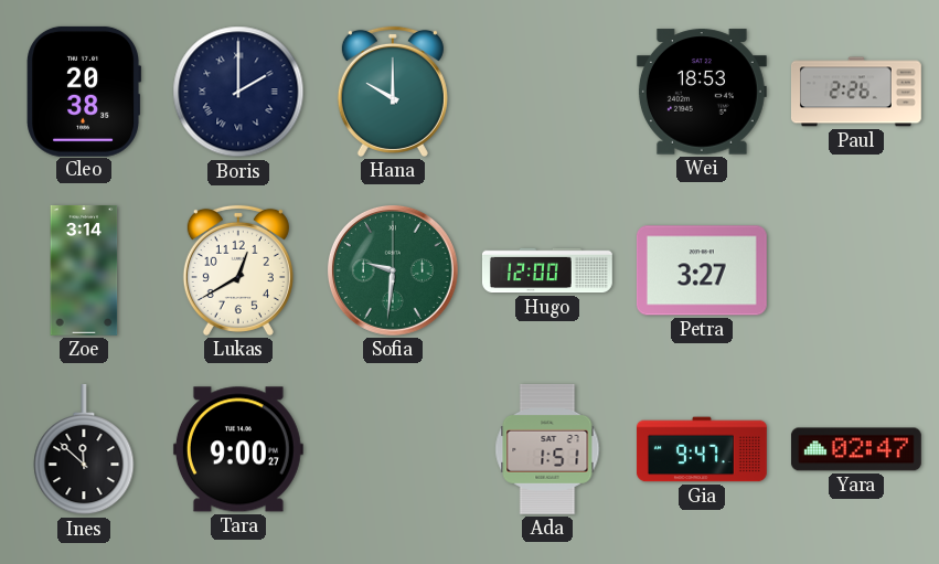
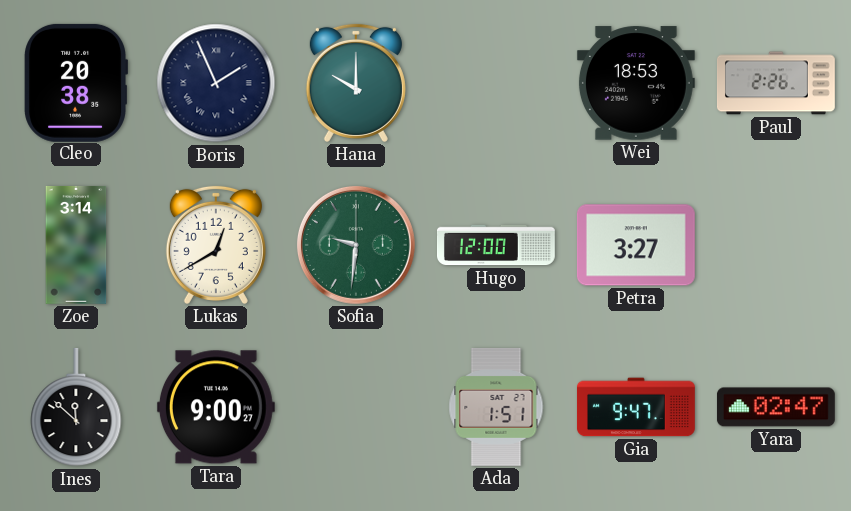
Boris: 2:00 -> 1:56
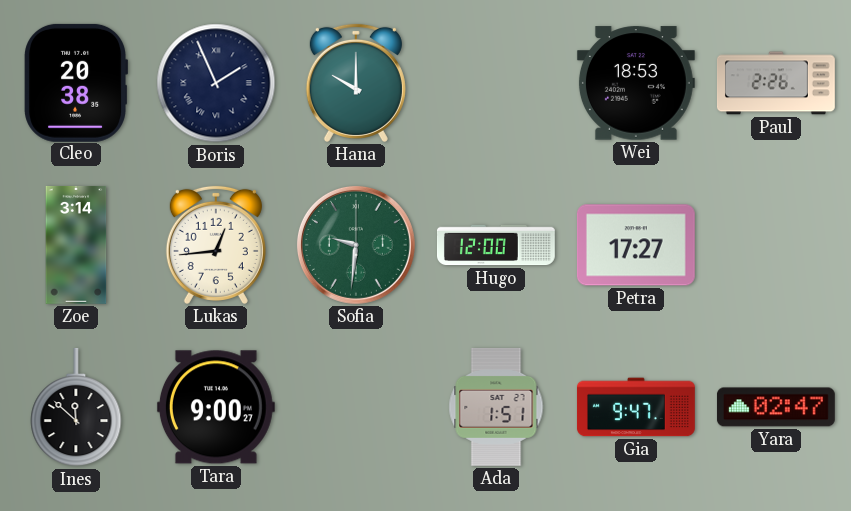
Lukas: 12:40 -> 12:44
Petra: 3:27 -> 17:27
